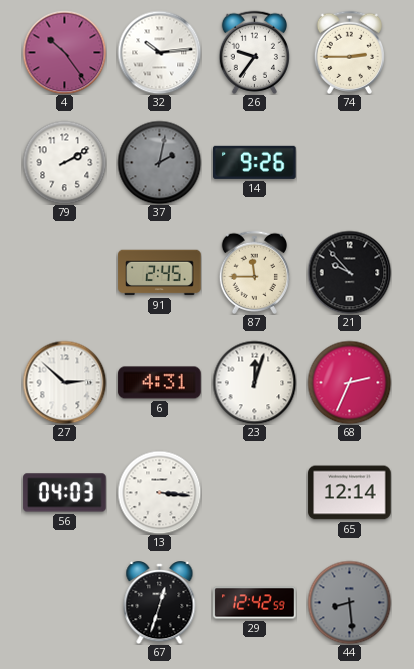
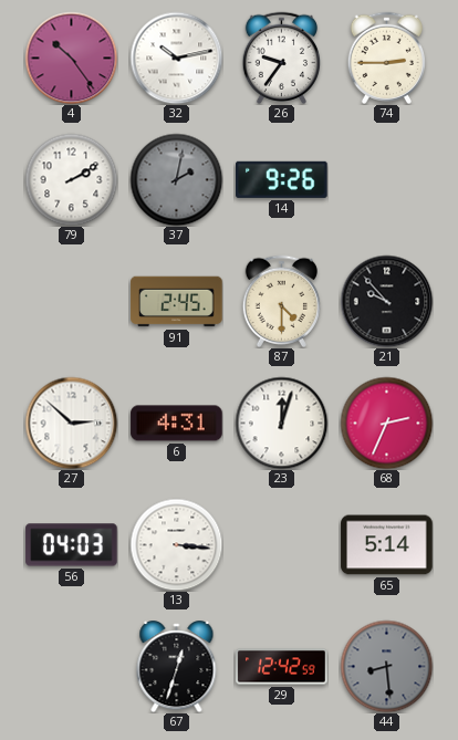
32: 10:14 -> 10:13
87: 11:45 -> 4:30
65: 12:14 -> 5:14
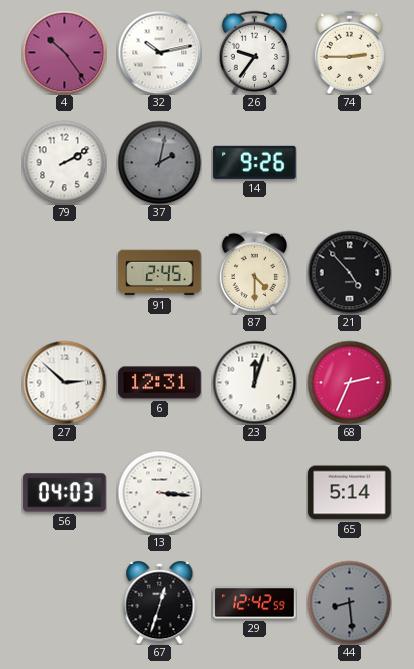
21: 9:53 -> 4:53
6: 4:31 -> 12:31
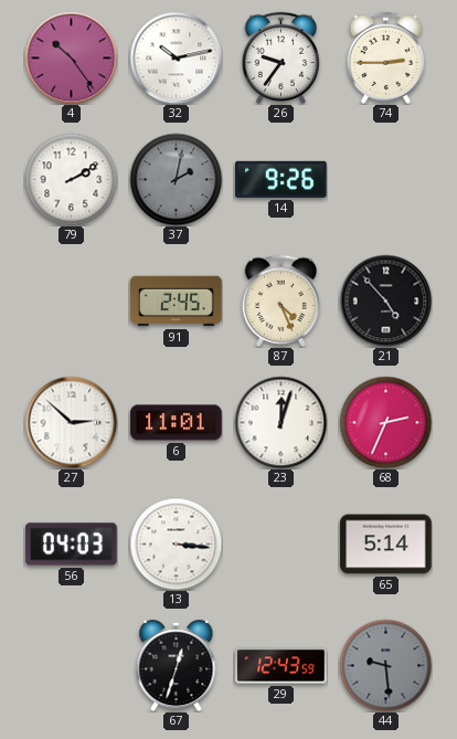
87: 4:30 -> 4:26
6: 12:31 -> 11:01
29: 12:42 -> 12:43
44: 8:29 -> 9:29
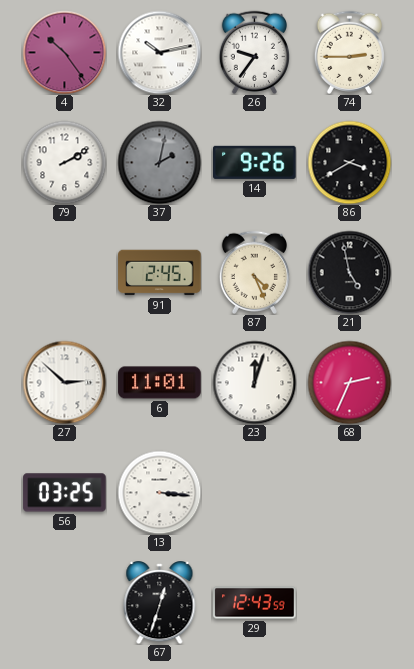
86: none -> 3:40
21: 4:53 -> 4:58
56: 04:03 -> 03:25
65: 5:14 -> none
44: 9:29 -> none
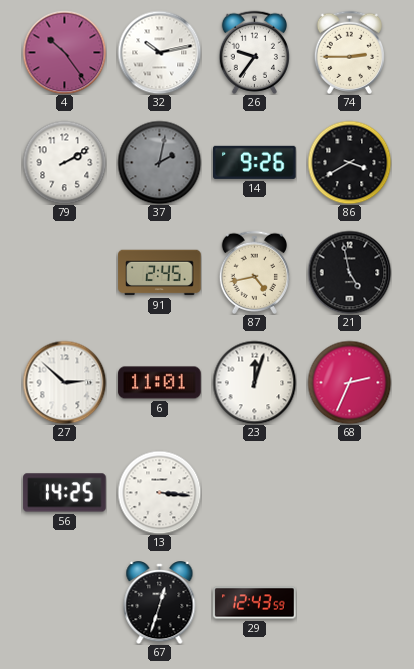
87: 4:26 -> 4:43
56: 03:25 -> 14:25
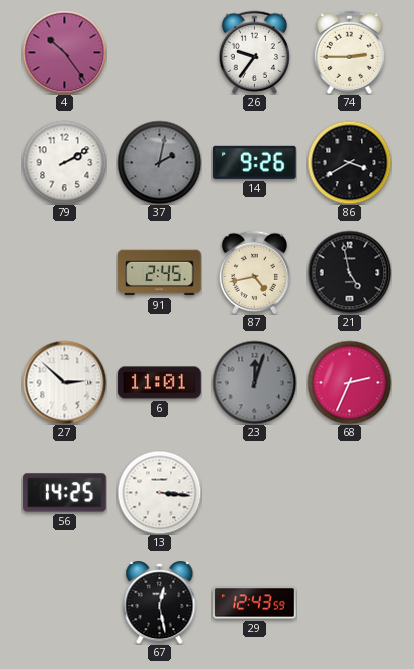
32: 10:13 -> none
23 dial: white -> grey
67: 12:33 -> 12:28
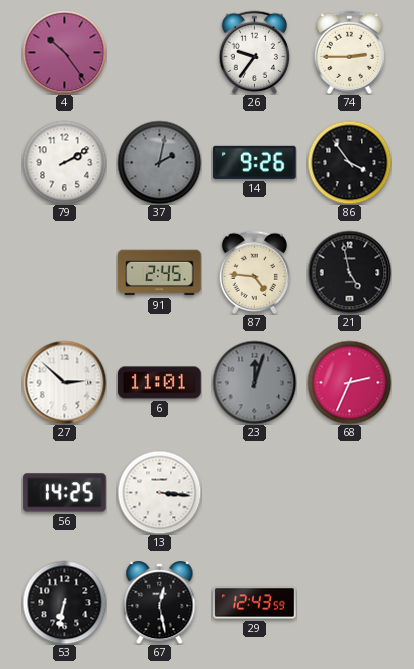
86: 3:40 -> 3:54
87: 4:43 -> 4:46
53: none -> 6:32
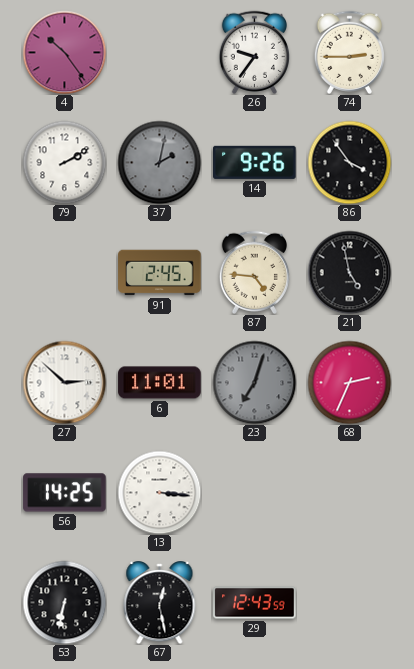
23: 12:03 -> 7:03
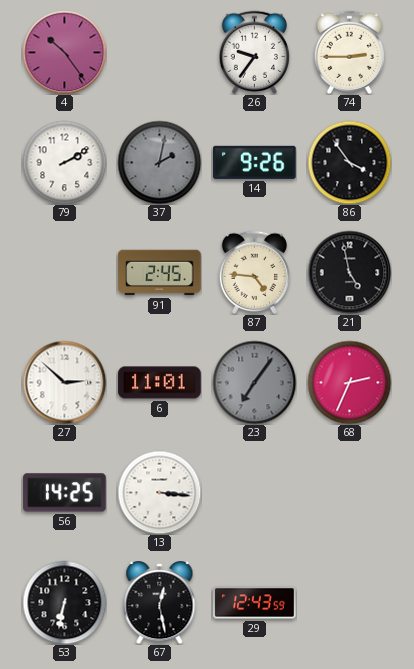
23: 7:03 -> 7:06
